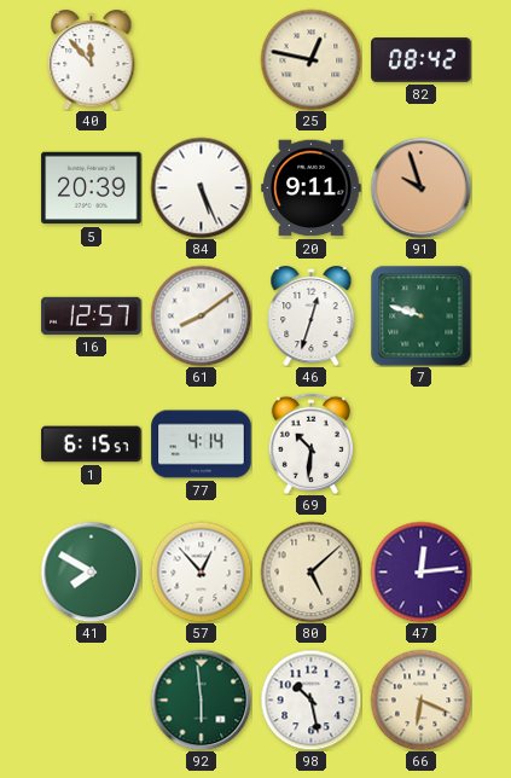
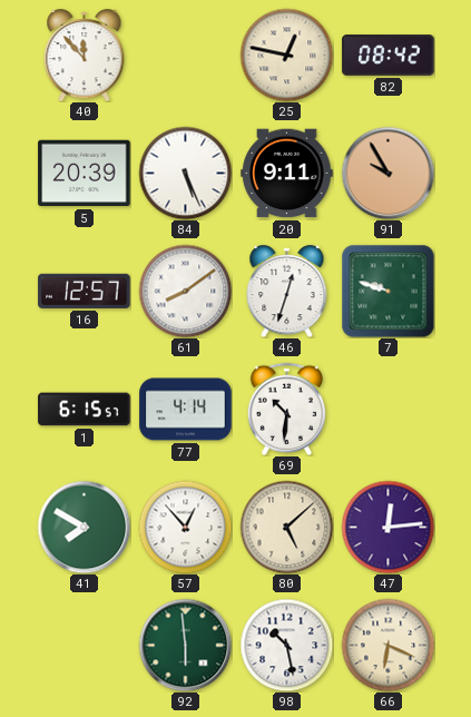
91: 9:57 -> 9:55
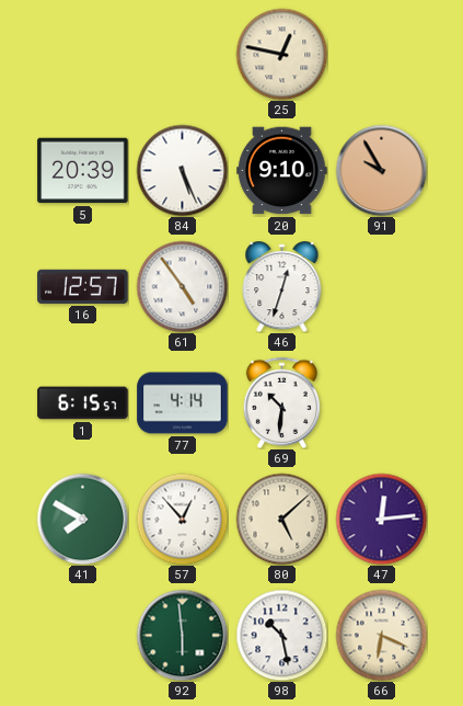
40: 11:53 -> none
82: 08:42 -> none
20: 9:11 -> 9:10
61: 8:09 -> 4:54
7: 9:48 -> none
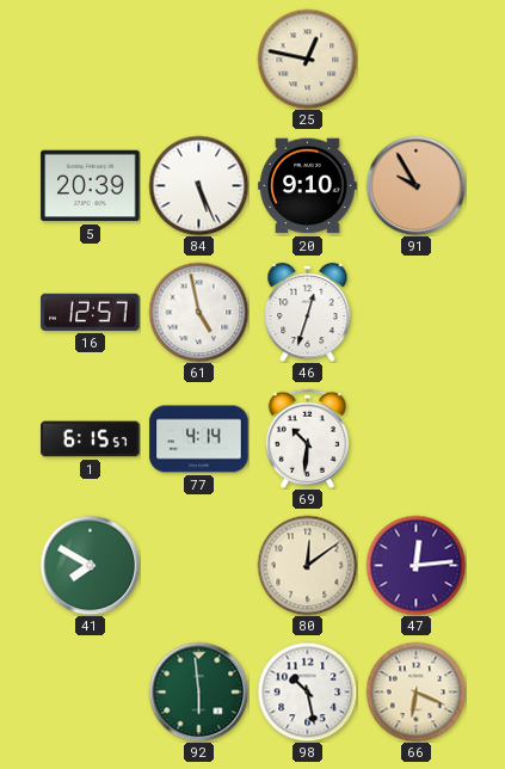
61: 4:54 -> 4:58
57: 12:53 -> none
80: 5:08 -> 12:09
